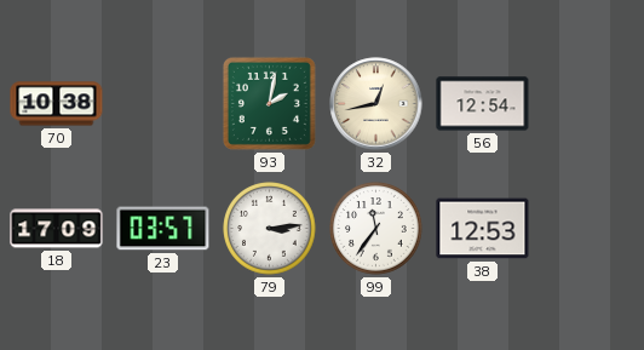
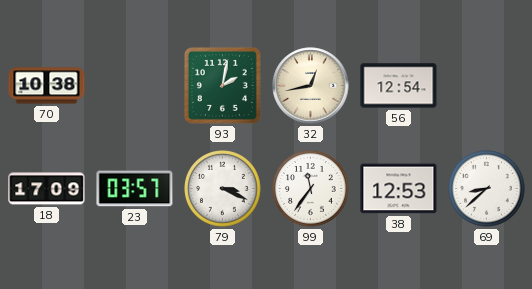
79: 3:14 -> 3:19
69: none -> 8:38
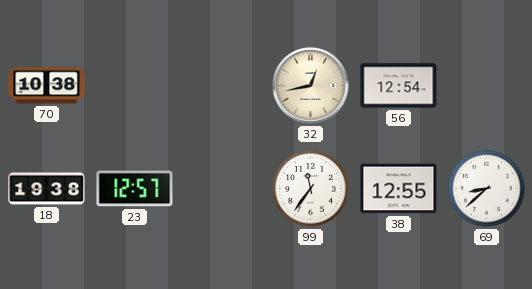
93: 2:02 -> none
18: 17:09 -> 19:38
23: 03:57 -> 12:57
79: 3:19 -> none
38: 12:53 -> 12:55
